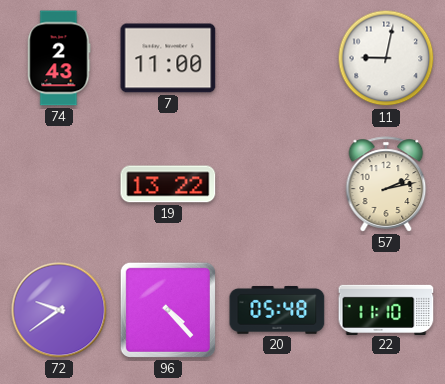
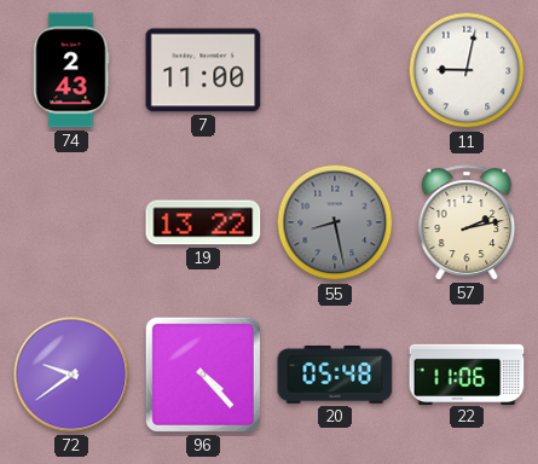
55: none -> 8:28
22: 11:10 -> 11:06
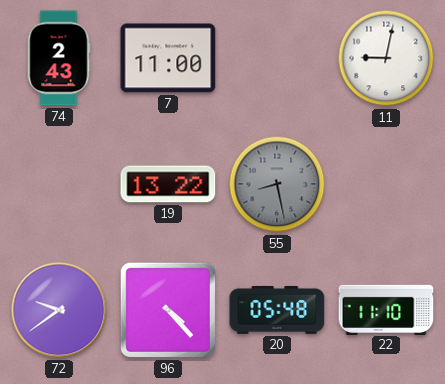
57: 2:13 -> none
22: 11:06 -> 11:10
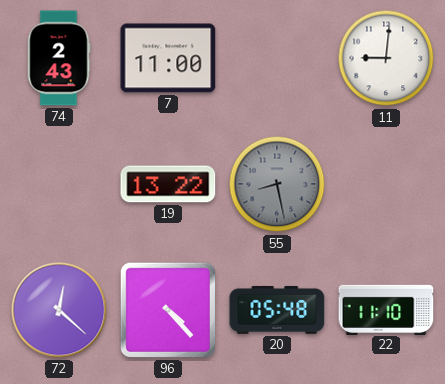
11: 9:02 -> 9:01
72: 9:39 -> 12:22
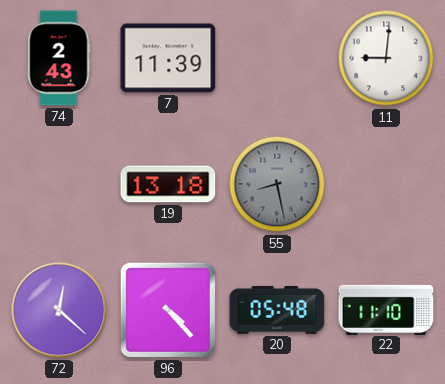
7: 11:00 -> 11:39
19: 13:22 -> 13:18
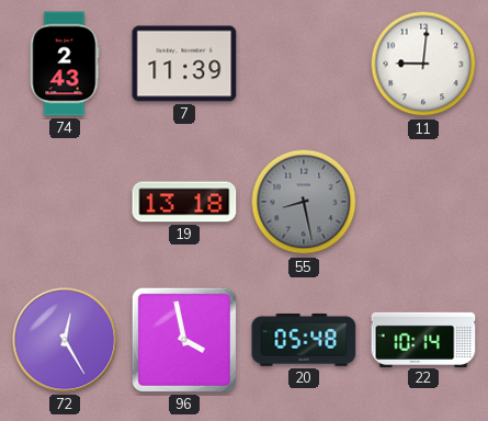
72: 12:22 -> 12:25
96: 4:23 -> 3:58
22: 11:10 -> 10:14
